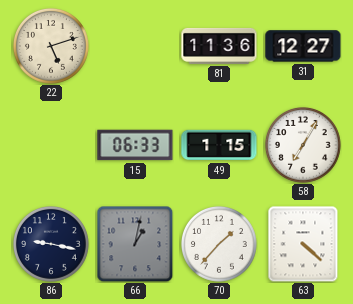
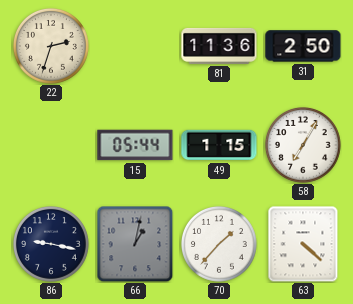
22: 5:12 -> 2:33
31: 12:27 -> 2:50
15: 06:33 -> 05:44
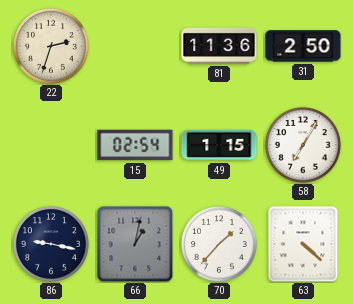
15: 05:44 -> 02:54
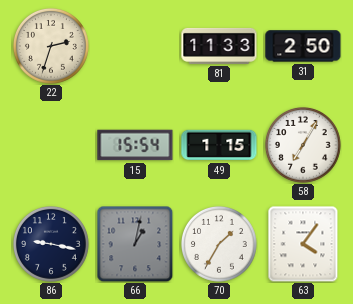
81: 11:36 -> 11:33
15: 02:54 -> 15:54
70: 1:37 -> 1:35
63: 4:22 -> 4:06
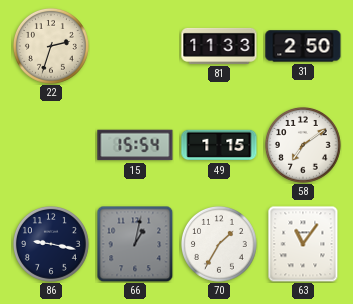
58: 7:05 -> 7:09
63: 4:06 -> 11:06
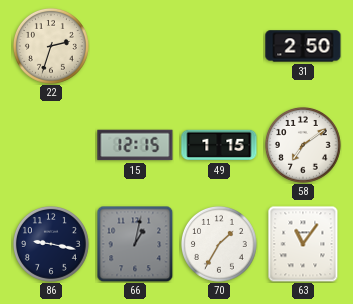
81: 11:33 -> none
15: 15:54 -> 12:15
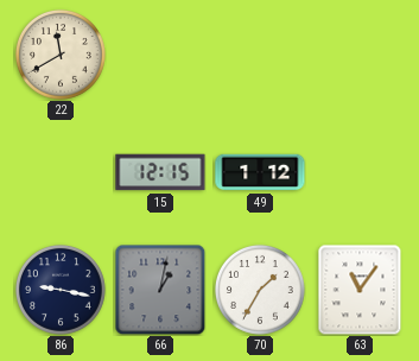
22: 2:33 -> 11:40
31: 2:50 -> none
49: 1:15 -> 1:12
58: 7:09 -> none
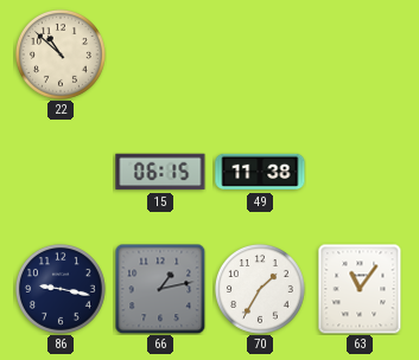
22: 11:40 -> 10:52
15: 12:15 -> 06:15
49: 1:12 -> 11:38
66: 1:02 -> 1:13
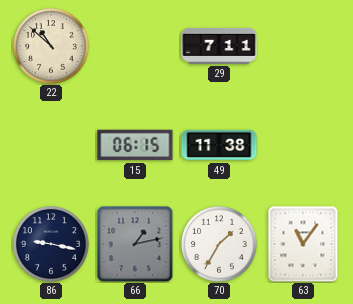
29: none -> 7:11
